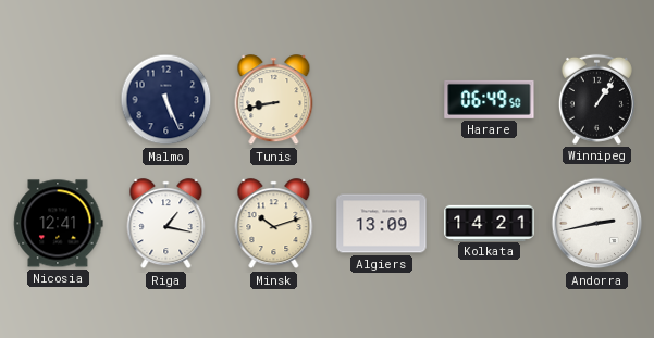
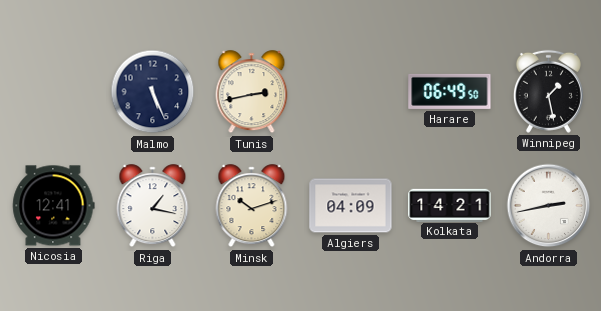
Tunis: 8:43 -> 2:43
Winnipeg: 1:06 -> 1:28
Algiers: 13:09 -> 04:09
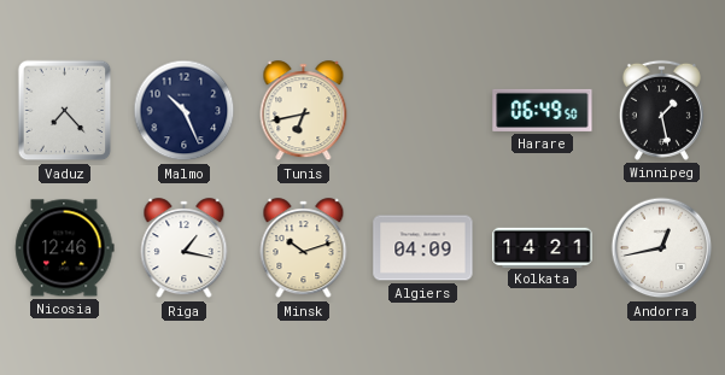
Vaduz: none -> 7:23
Malmo: 5:26 -> 10:26
Tunis: 2:43 -> 6:43
Nicosia: 12:41 -> 12:46
Andorra: 2:43 -> 12:43
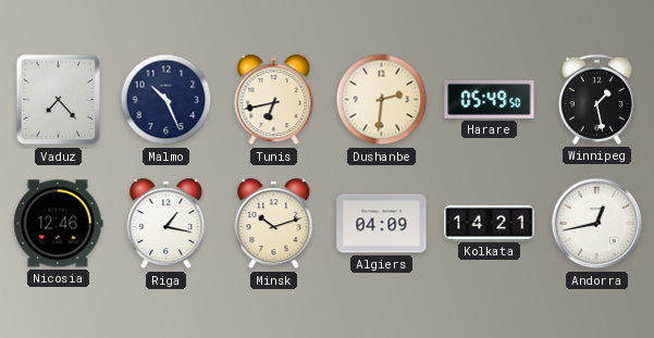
Dushanbe: none -> 2:31
Harare: 06:49 -> 05:49
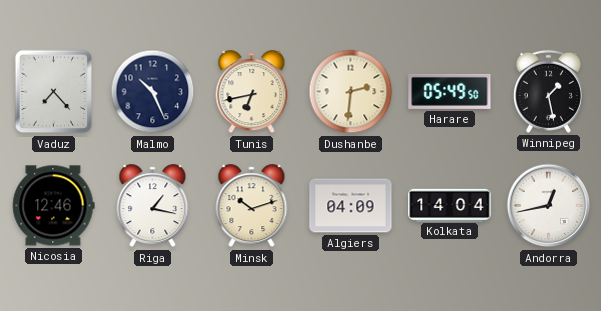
Kolkata: 14:21 -> 14:04
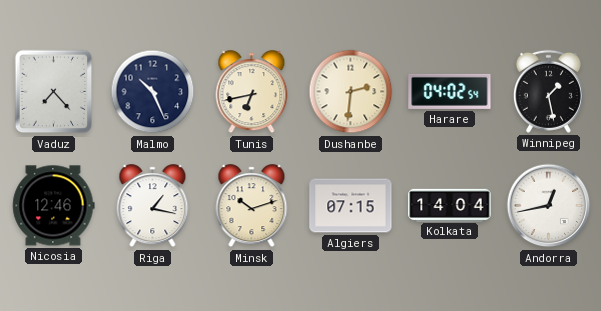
Harare: 05:49 -> 04:02
Algiers: 04:09 -> 07:15
